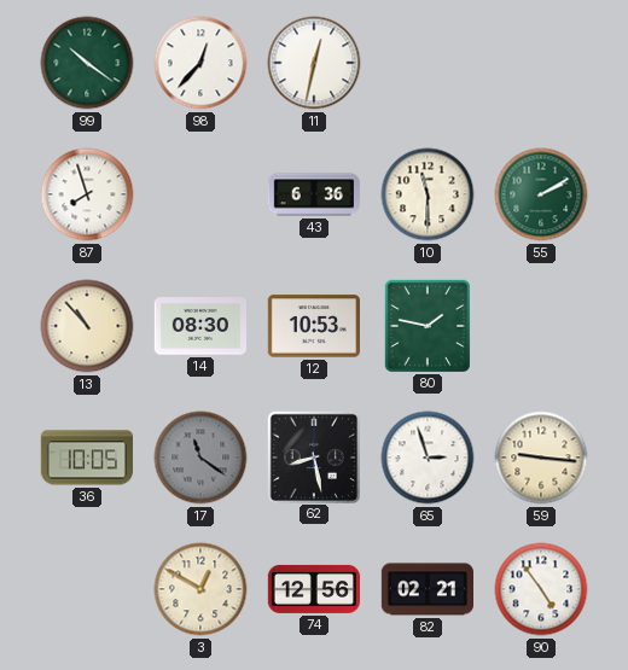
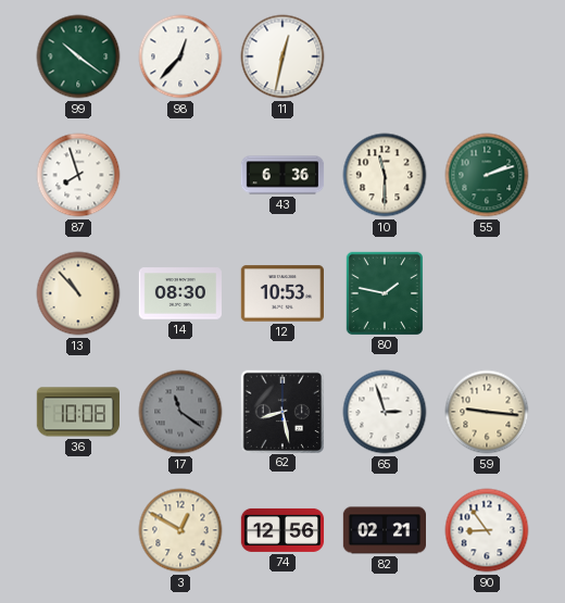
55: 2:10 -> 2:12
36: 10:05 -> 10:08
90: 4:54 -> 8:54
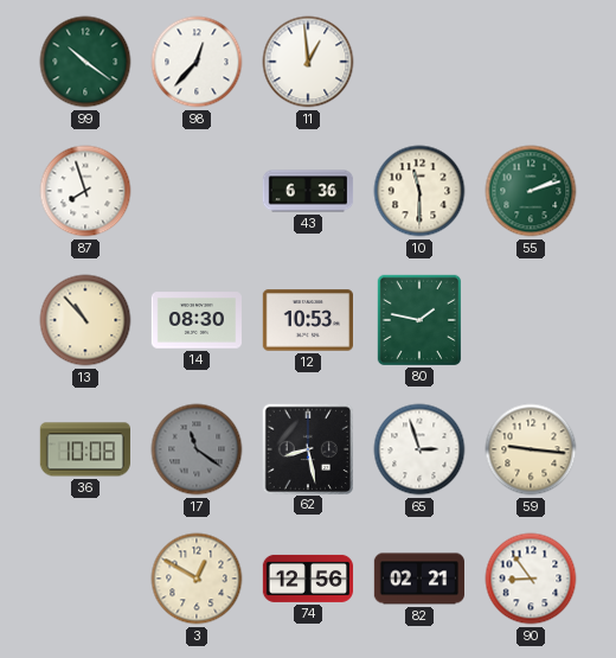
11: 12:32 -> 12:59
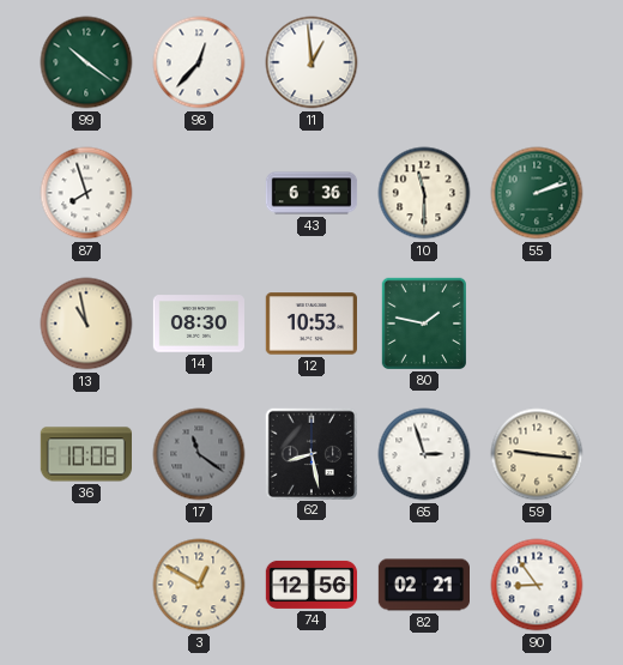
13: 10:53 -> 10:58
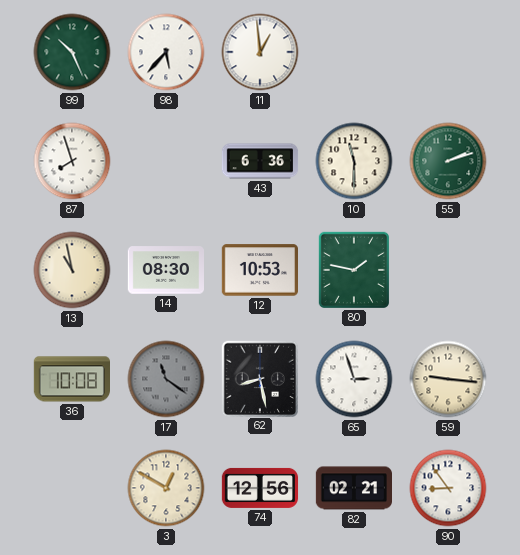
99: 10:21 -> 10:26
98: 12:37 -> 5:37
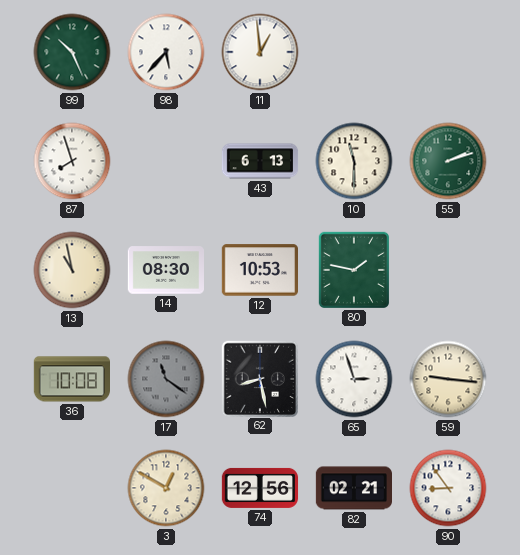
43: 6:36 -> 6:13
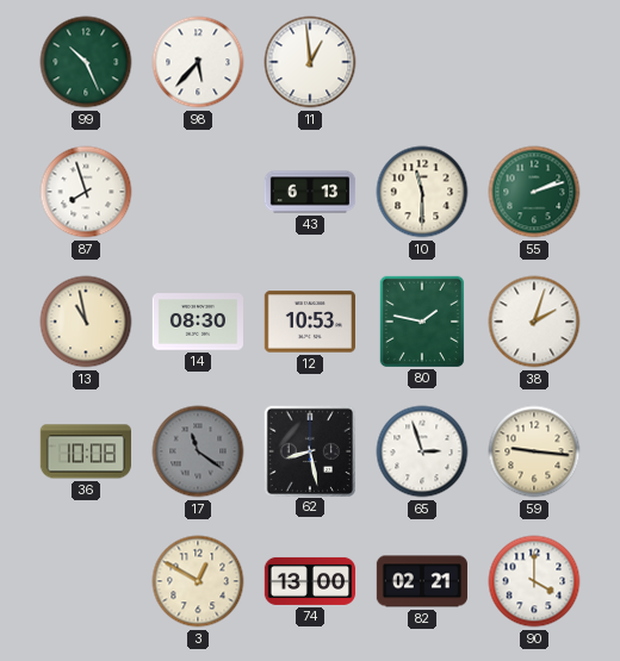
38: none -> 2:03
74: 12:56 -> 13:00
90: 8:54 -> 4:00
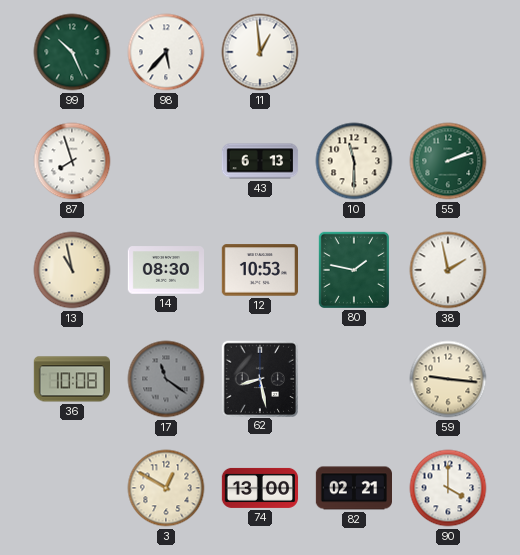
38: 2:03 -> 1:58
65: 2:57 -> none
